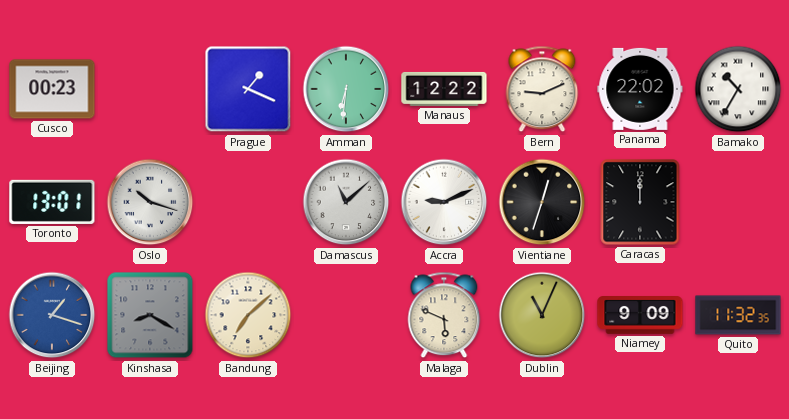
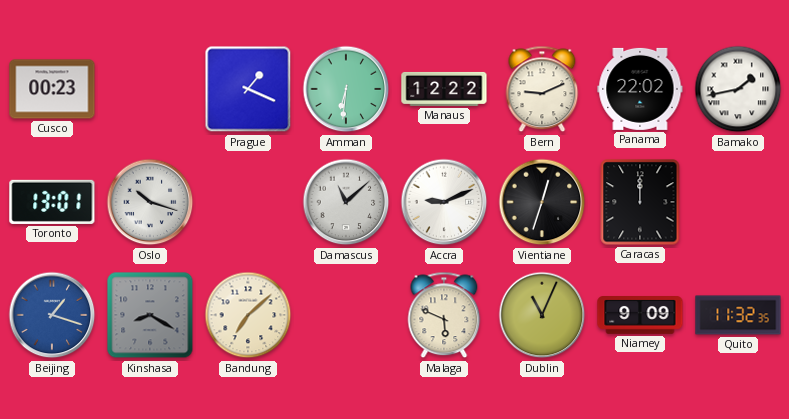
Bamako: 10:35 -> 1:43
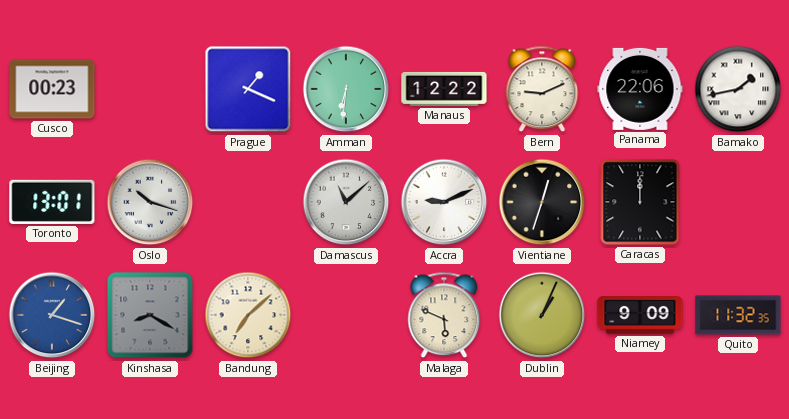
Panama: 22:02 -> 22:06
Dublin: 11:04 -> 1:04
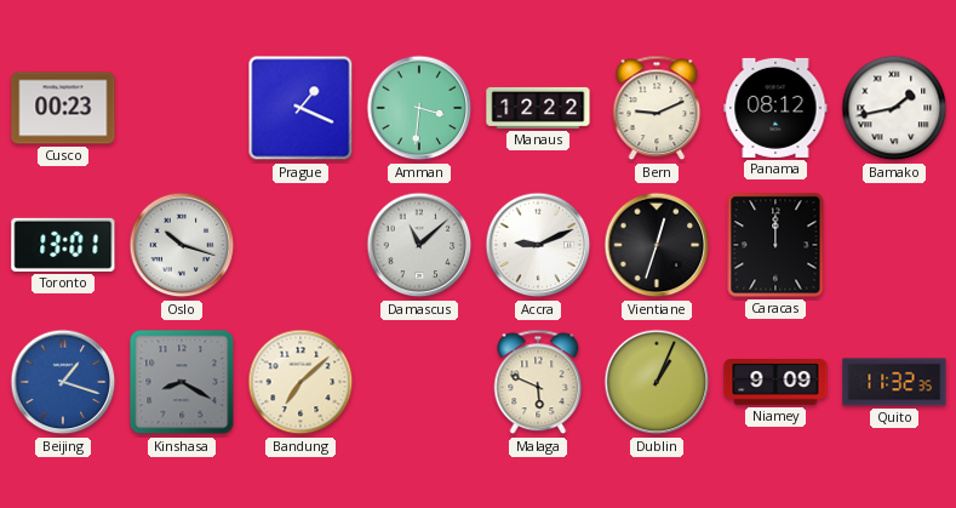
Amman: 6:31 -> 3:31
Panama: 22:06 -> 08:12
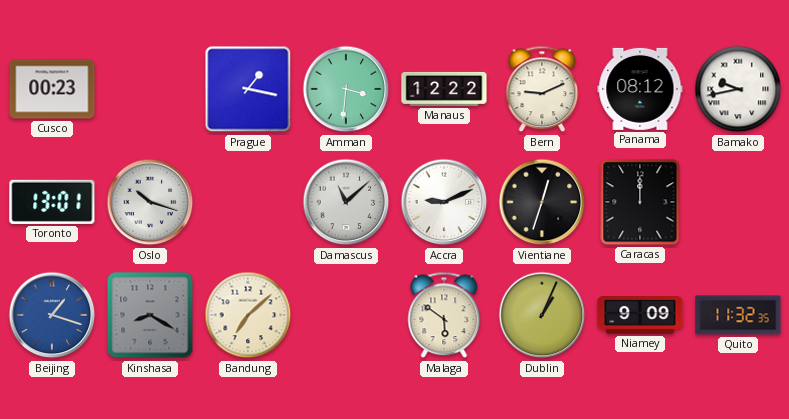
Prague: 1:19 -> 1:17
Bamako: 1:43 -> 9:43
Malaga: 5:49 -> 5:51
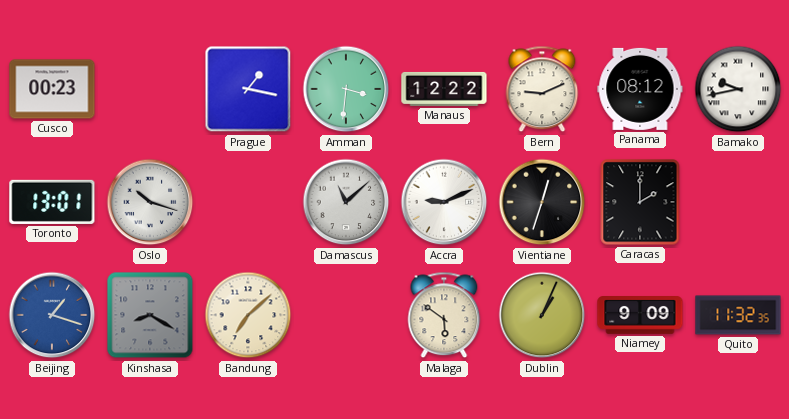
Caracas: 12:00 -> 2:00
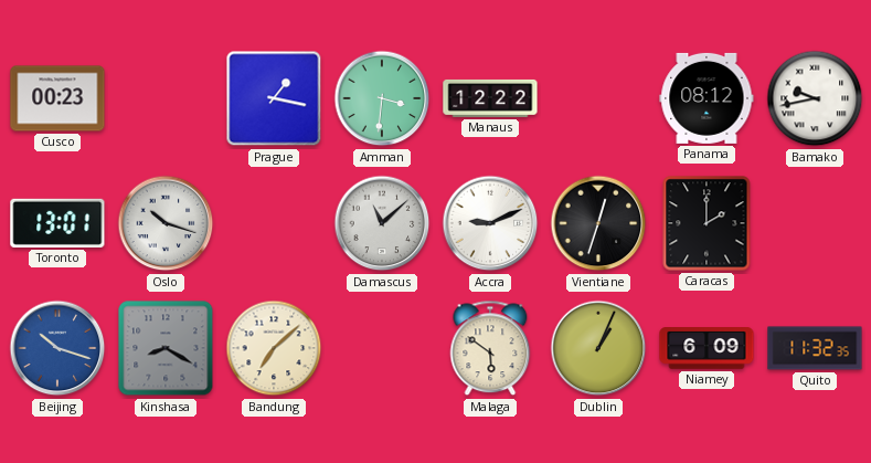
Bern: 9:11 -> none
Beijing: 1:18 -> 10:18
Niamey: 9:09 -> 6:09
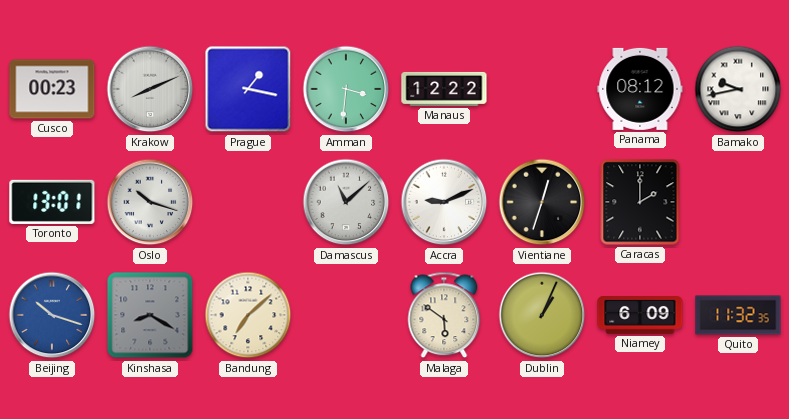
Krakow: none -> 8:11
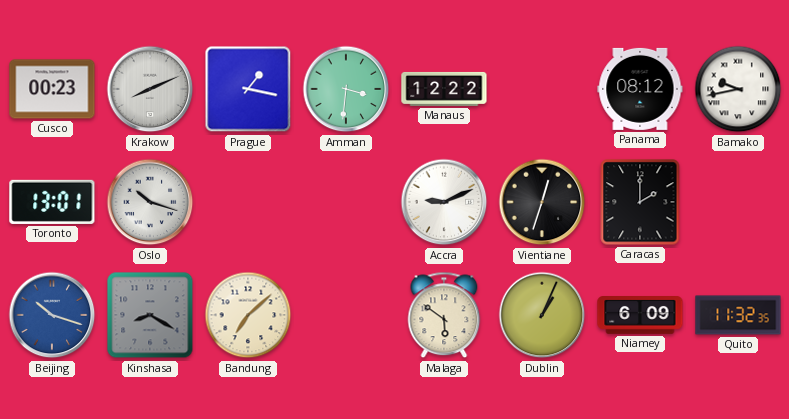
Damascus: 11:08 -> none
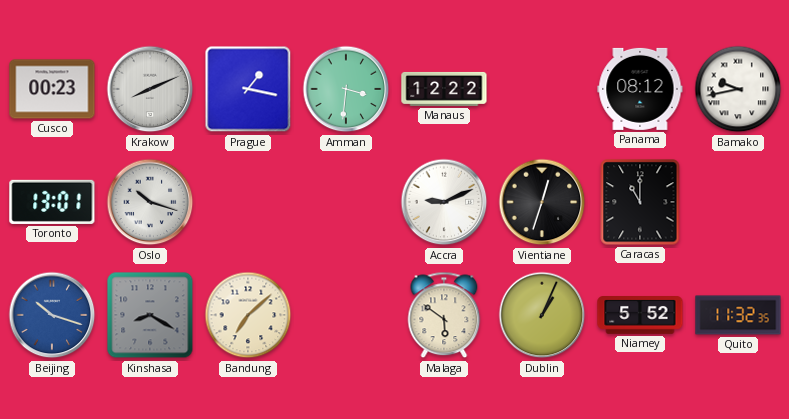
Caracas: 2:00 -> 11:00
Niamey: 6:09 -> 5:52
